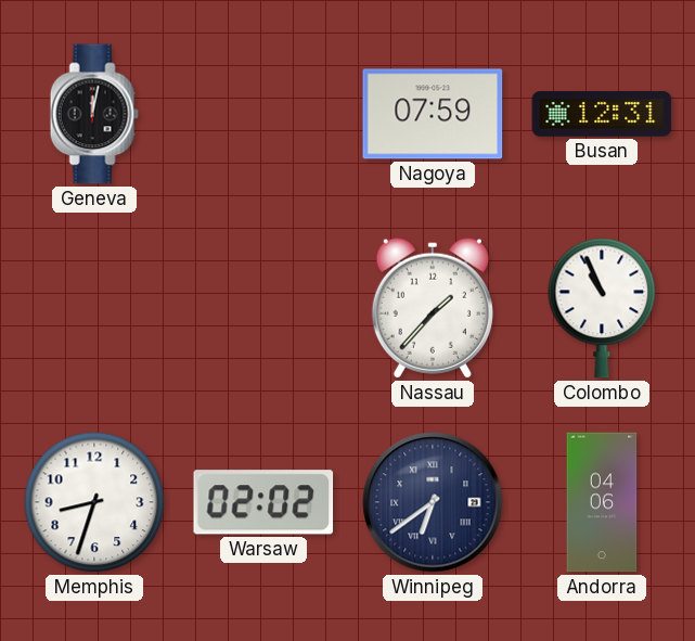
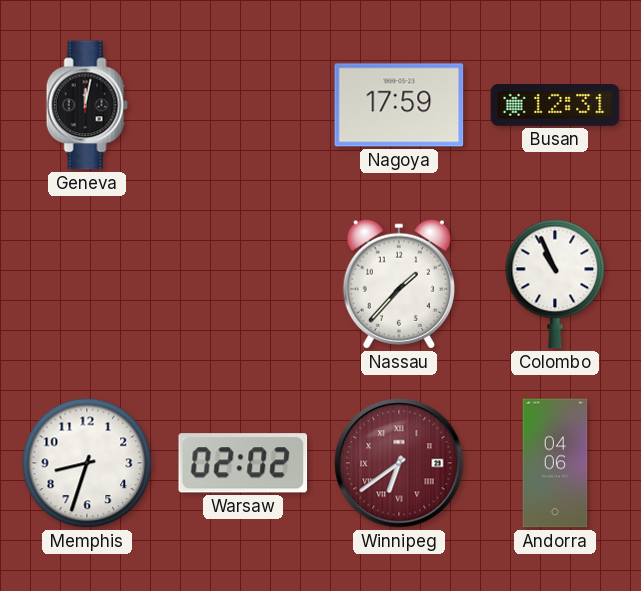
Nagoya: 07:59 -> 17:59
Winnipeg dial: navy -> burgundy
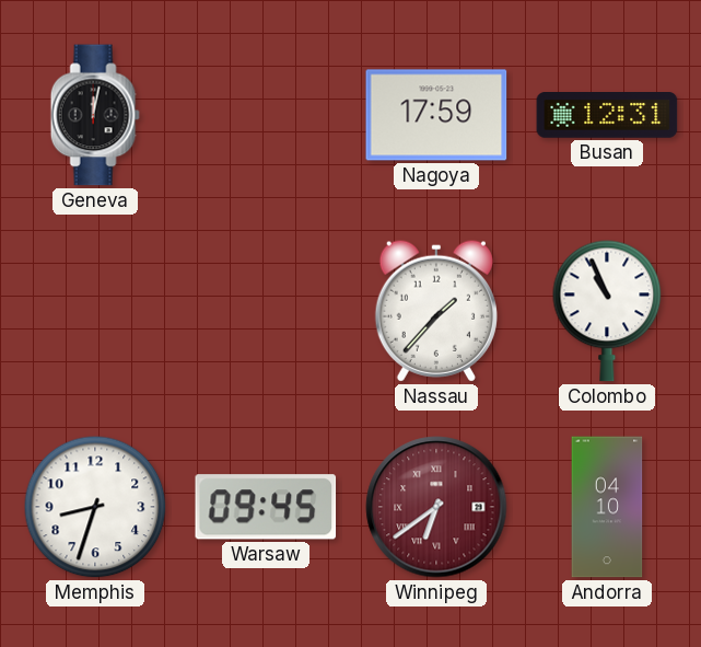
Warsaw: 02:02 -> 09:45
Andorra: 04:06 -> 04:10
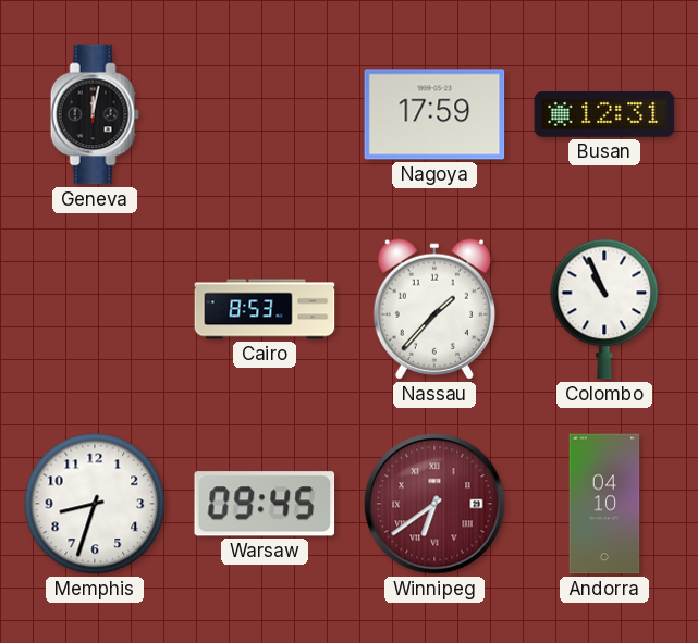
Cairo: none -> 8:53
